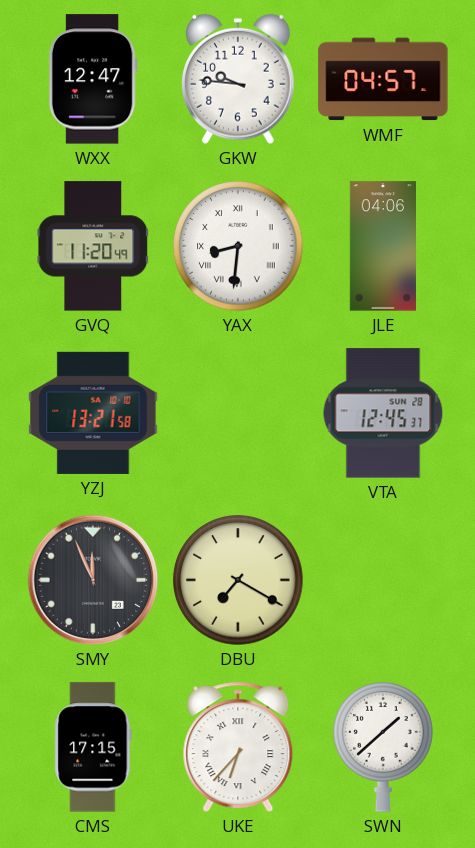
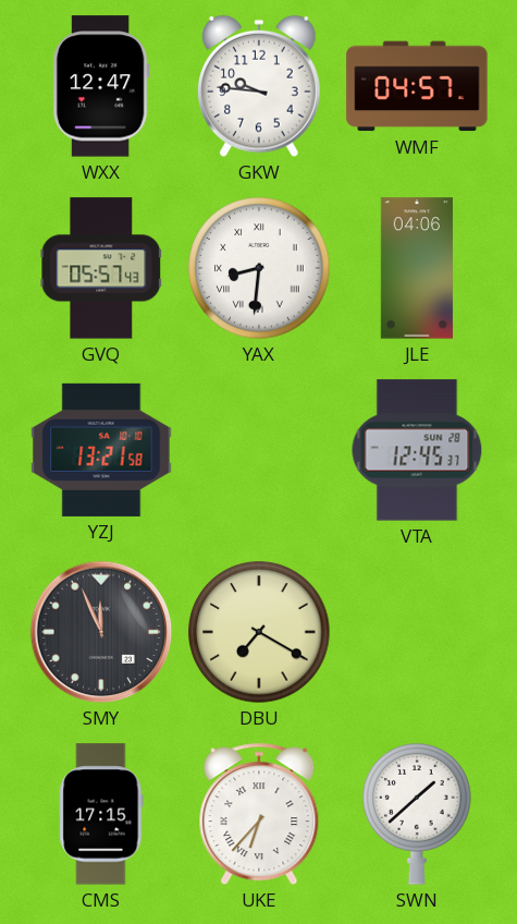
GVQ: 11:20 -> 05:57
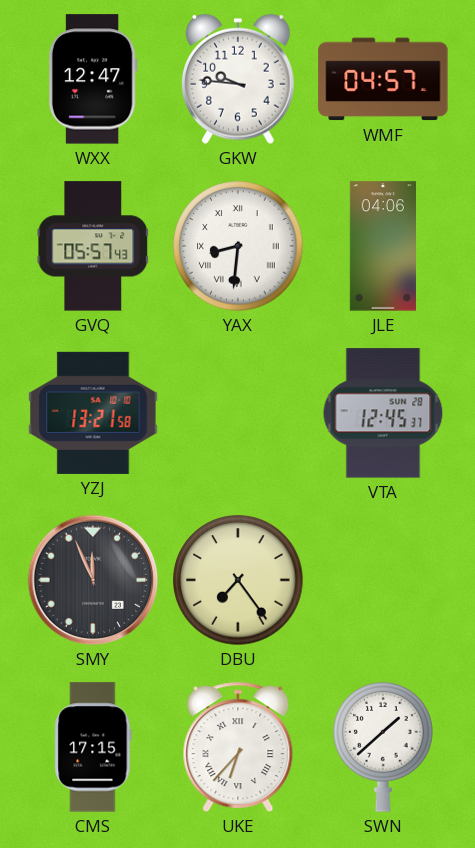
DBU: 7:20 -> 7:24
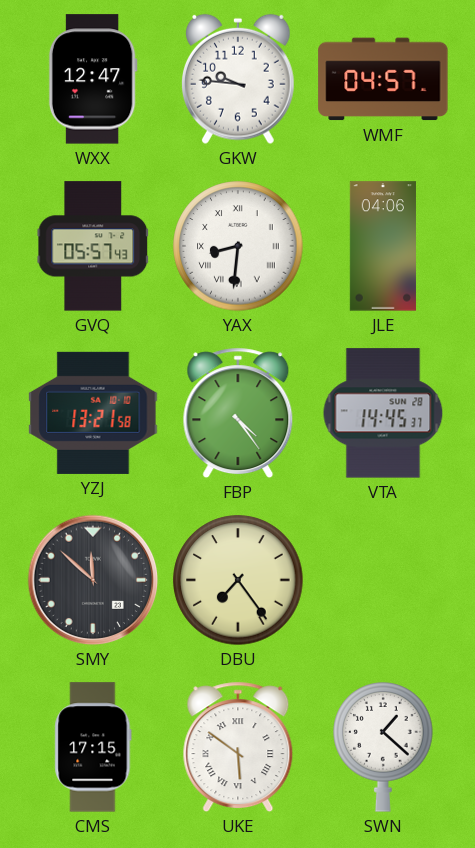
FBP: none -> 4:24
VTA: 12:45 -> 14:45
SMY: 11:56 -> 11:52
UKE: 6:37 -> 5:51
SWN: 1:38 -> 1:22
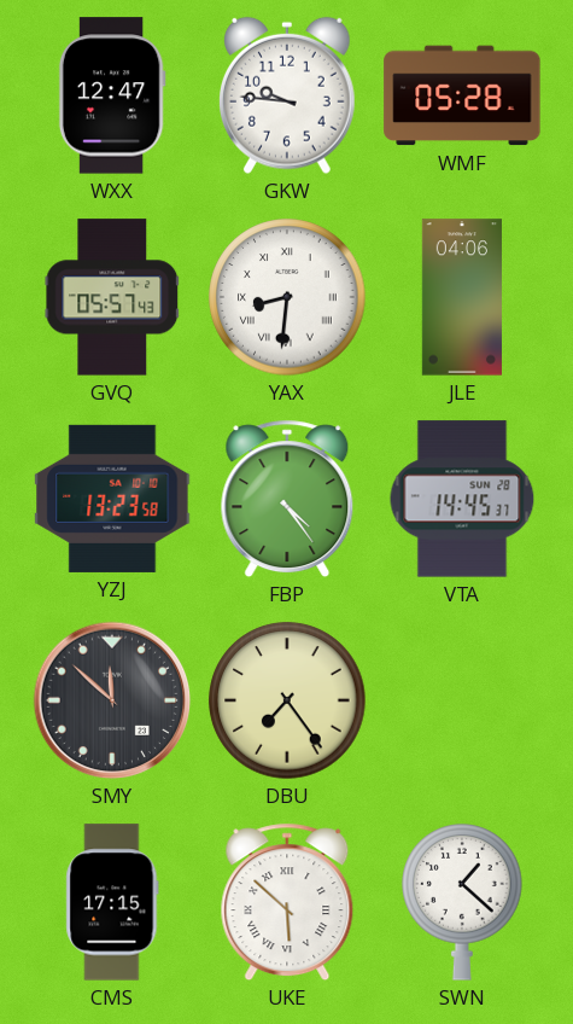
WMF: 04:57 -> 05:28
YZJ: 13:21 -> 13:23
UKE: 5:51 -> 5:52
